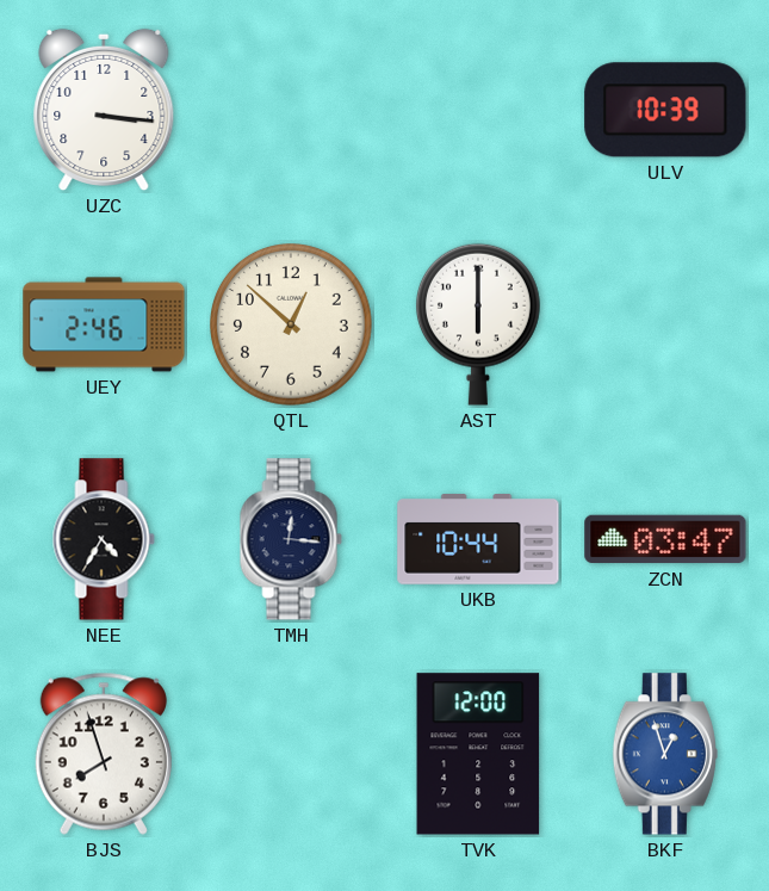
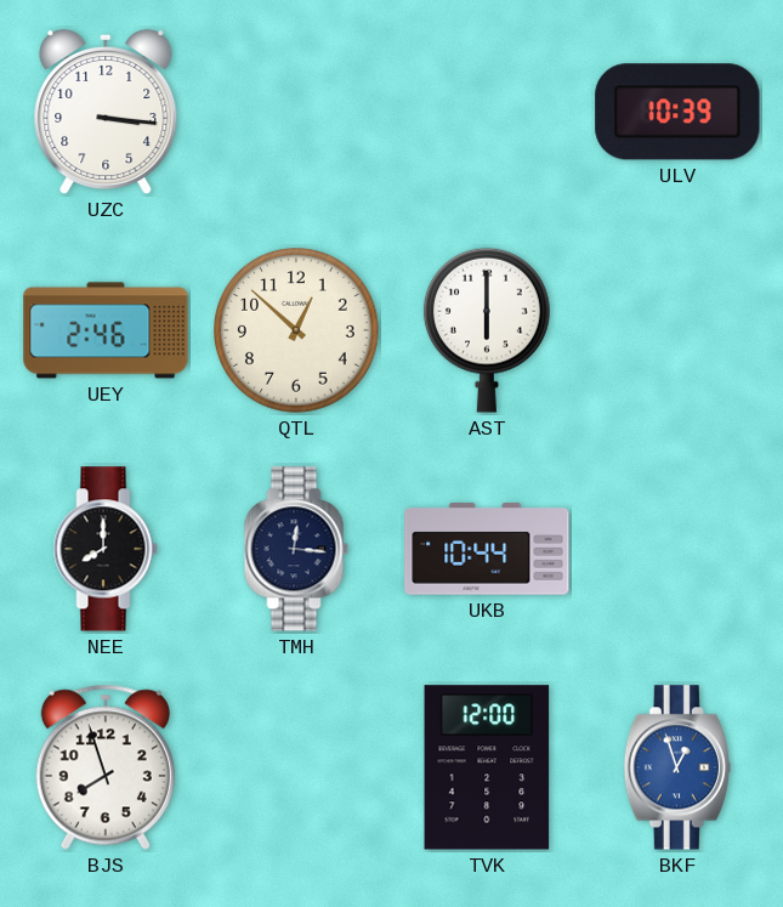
NEE: 4:35 -> 8:00
ZCN: 03:47 -> none
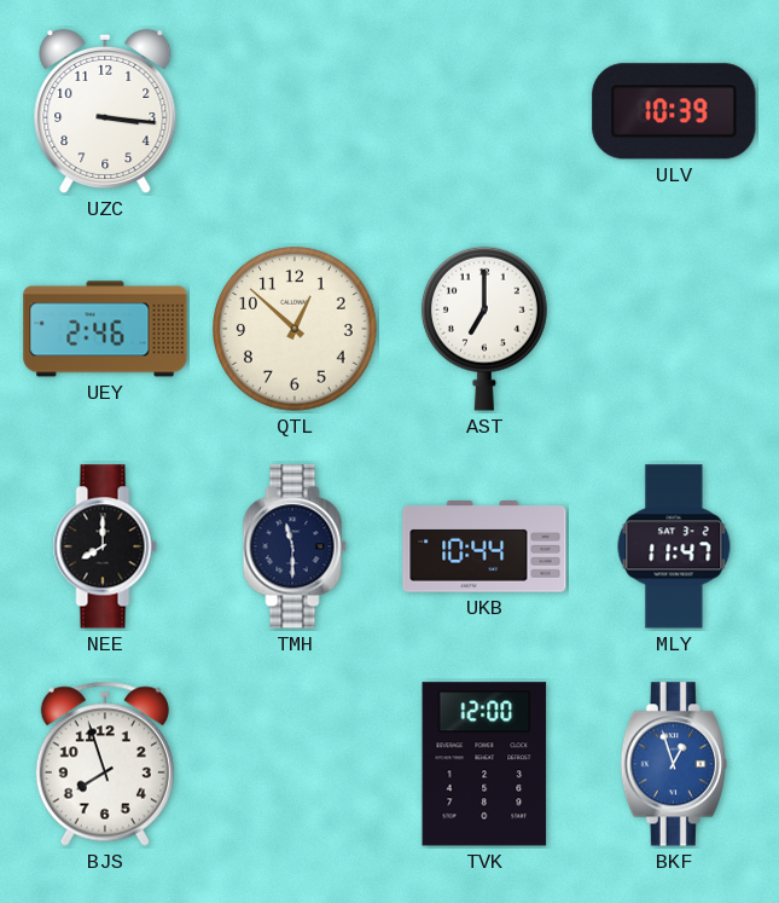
AST: 6:00 -> 7:00
TMH: 12:16 -> 11:30
MLY: none -> 11:47
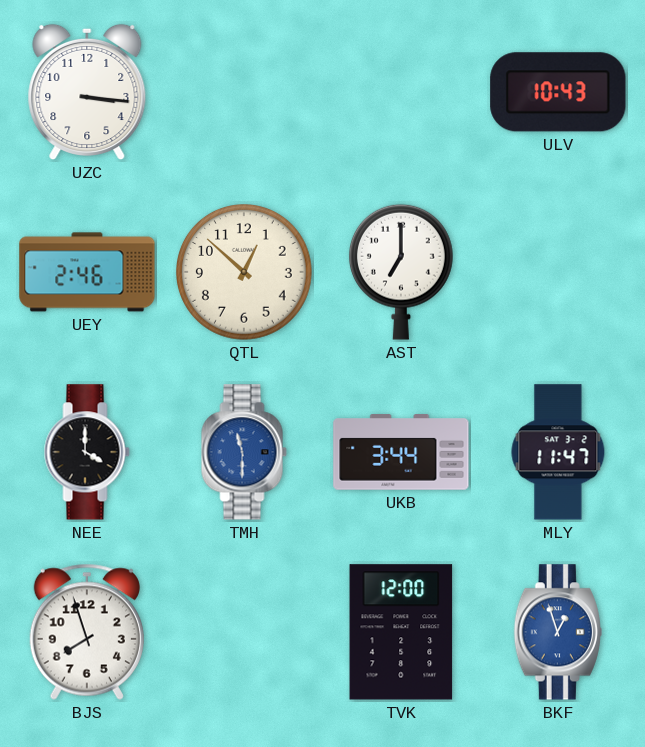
ULV: 10:39 -> 10:43
NEE: 8:00 -> 4:00
TMH dial: navy -> blue
UKB: 10:44 -> 3:44
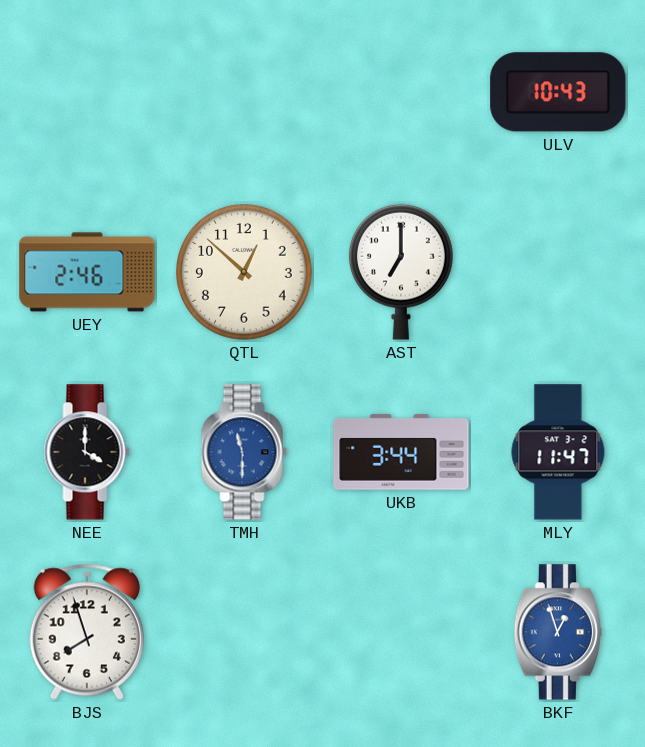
UZC: 3:16 -> none
TVK: 12:00 -> none
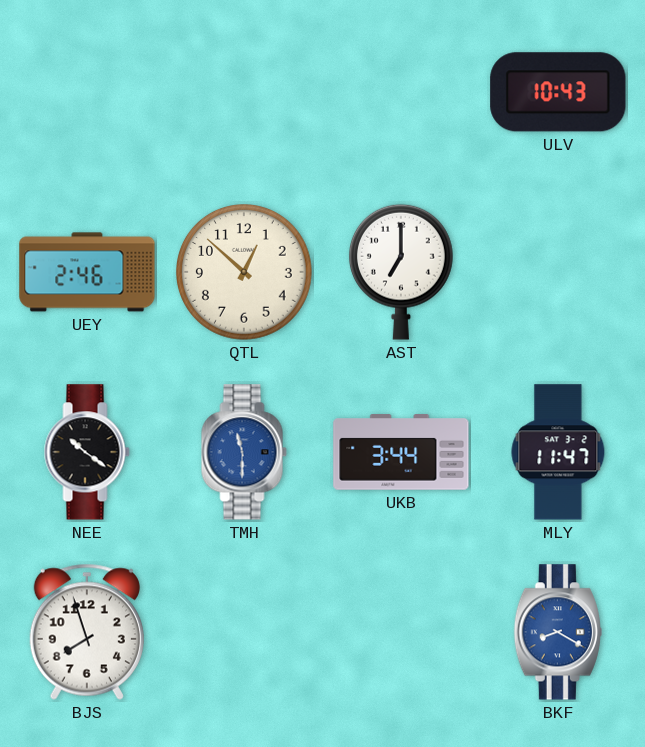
NEE: 4:00 -> 10:21
BKF: 12:57 -> 8:20
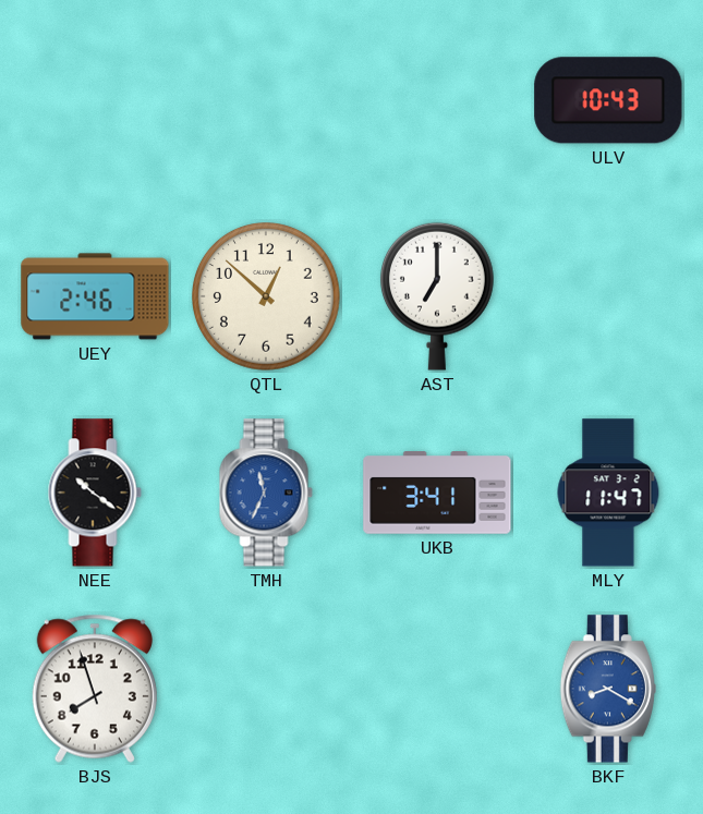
TMH: 11:30 -> 11:34
UKB: 3:44 -> 3:41
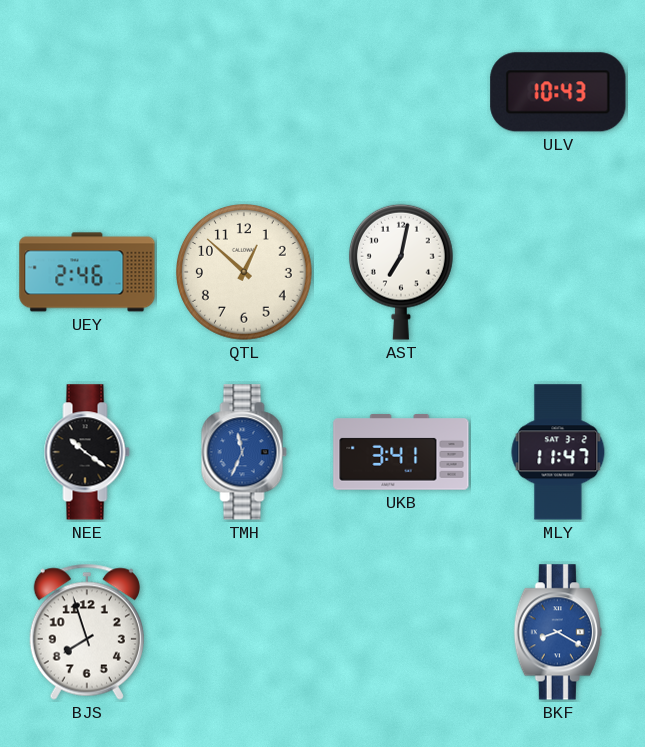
AST: 7:00 -> 7:02
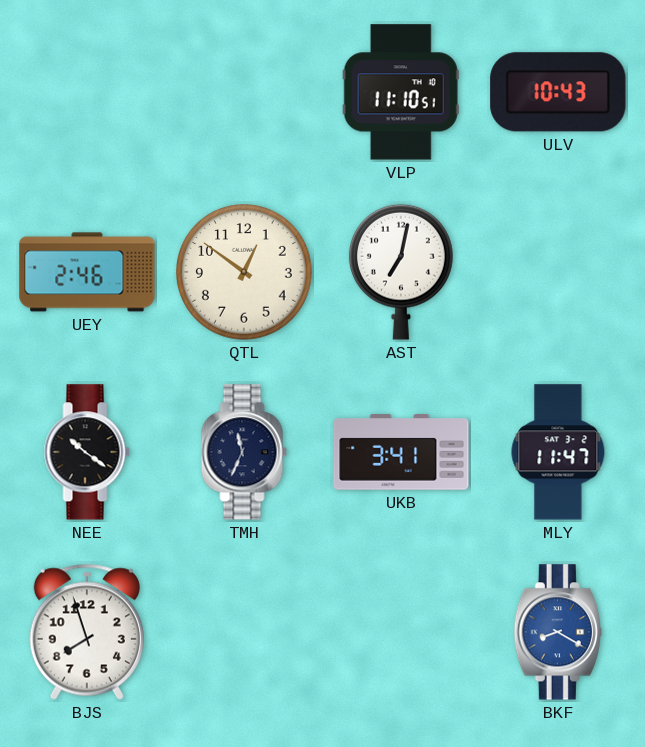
VLP: none -> 11:10
QTL: 12:52 -> 12:51
TMH dial: blue -> navy
